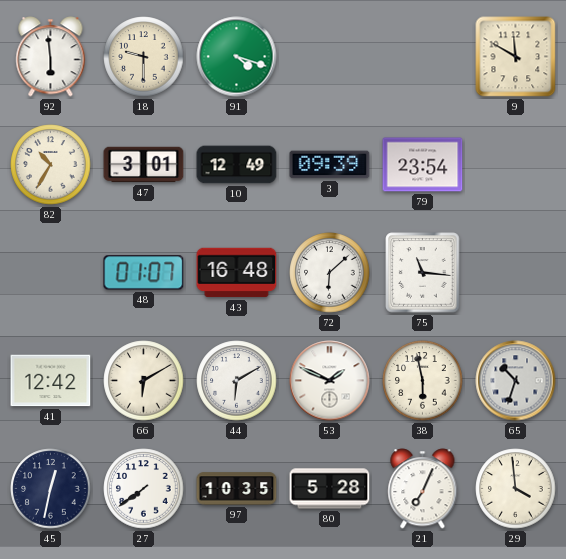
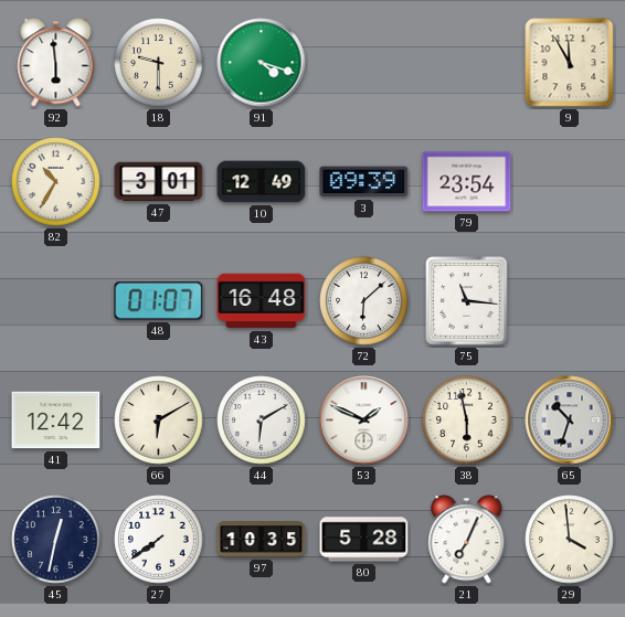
9: 11:50 -> 11:55
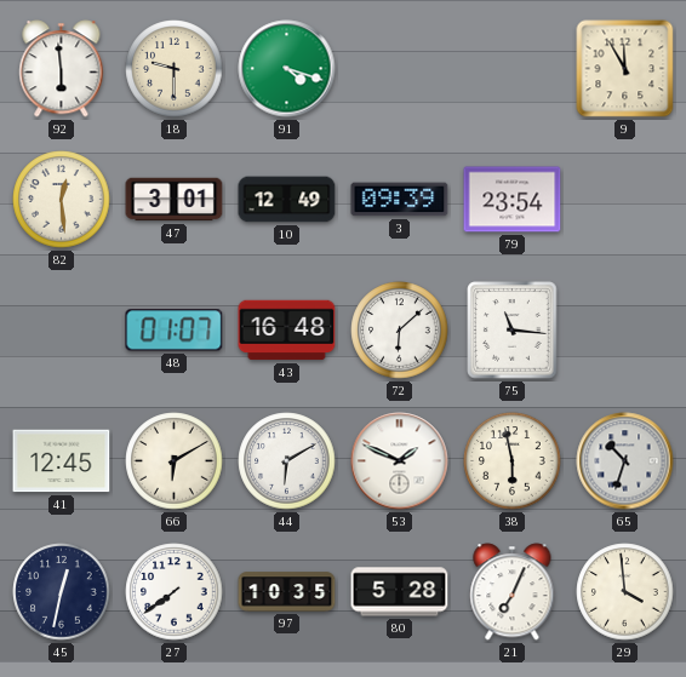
82: 10:35 -> 12:29
41: 12:42 -> 12:45
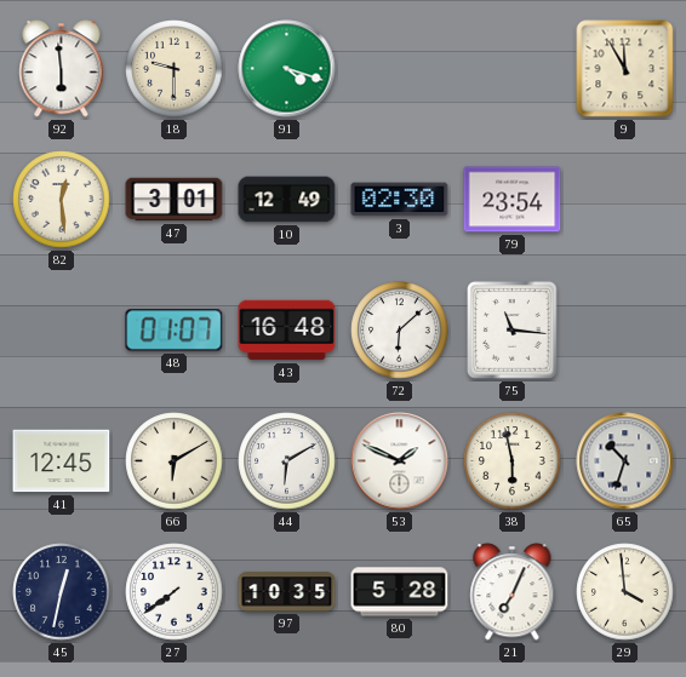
3: 09:39 -> 02:30
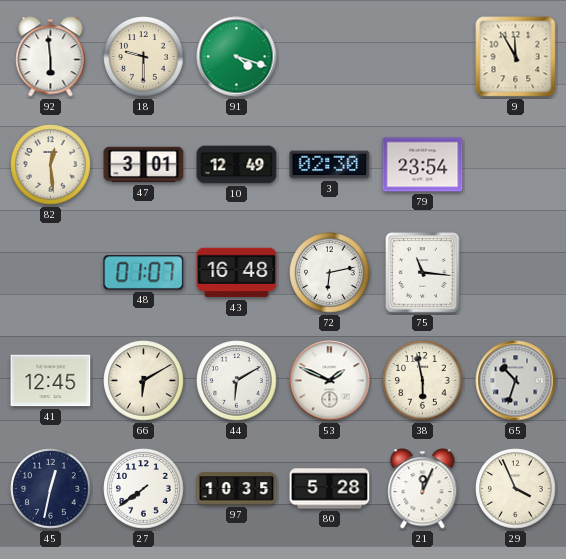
72: 6:08 -> 6:13
21: 7:04 -> 12:04
29: 3:59 -> 3:56
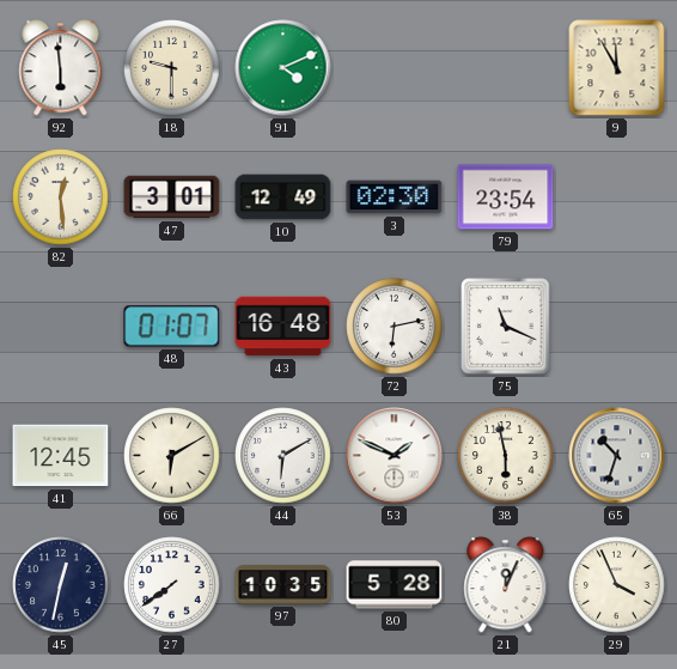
91: 4:18 -> 4:11
75: 11:16 -> 11:19
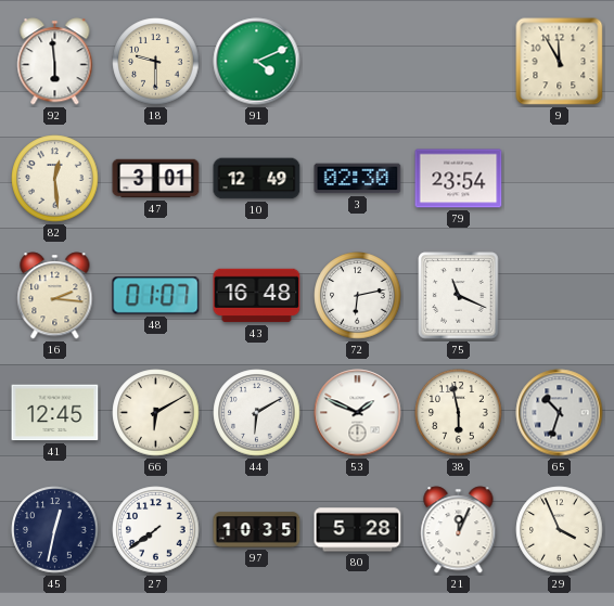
16: none -> 2:16
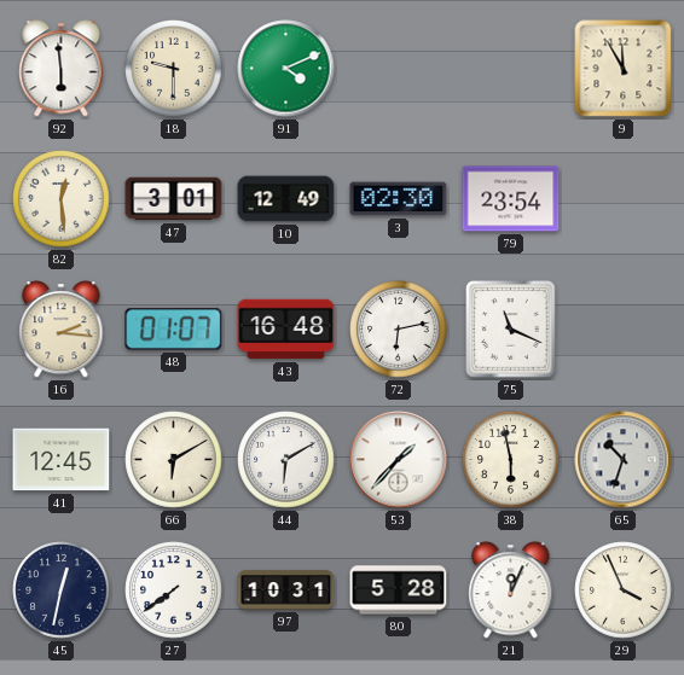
53: 1:49 -> 1:37
97: 10:35 -> 10:31
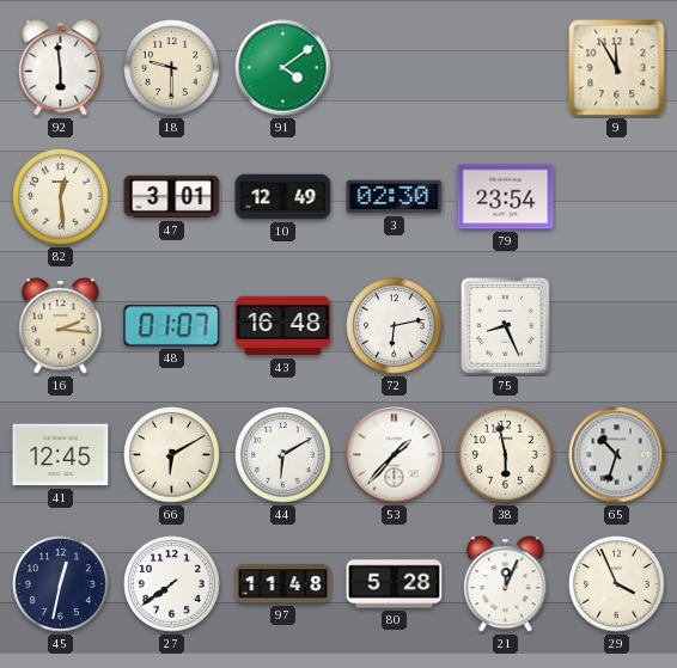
91: 4:11 -> 4:09
75: 11:19 -> 8:26
97: 10:31 -> 11:48
